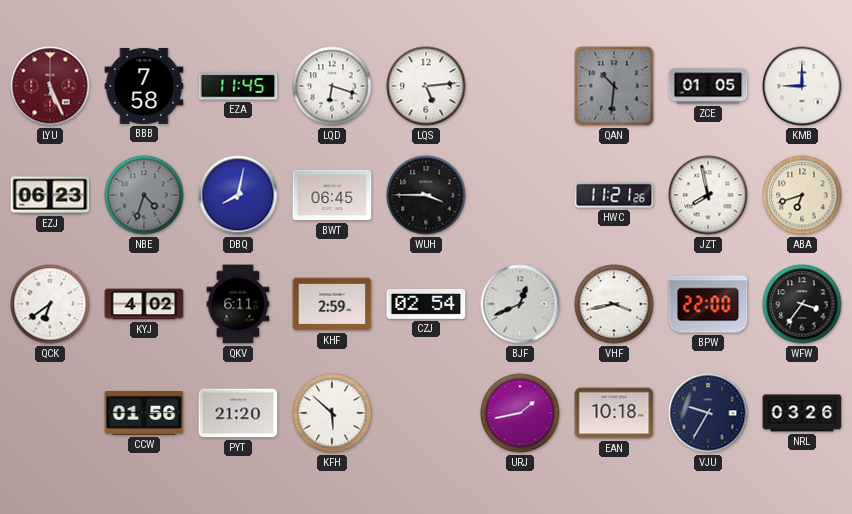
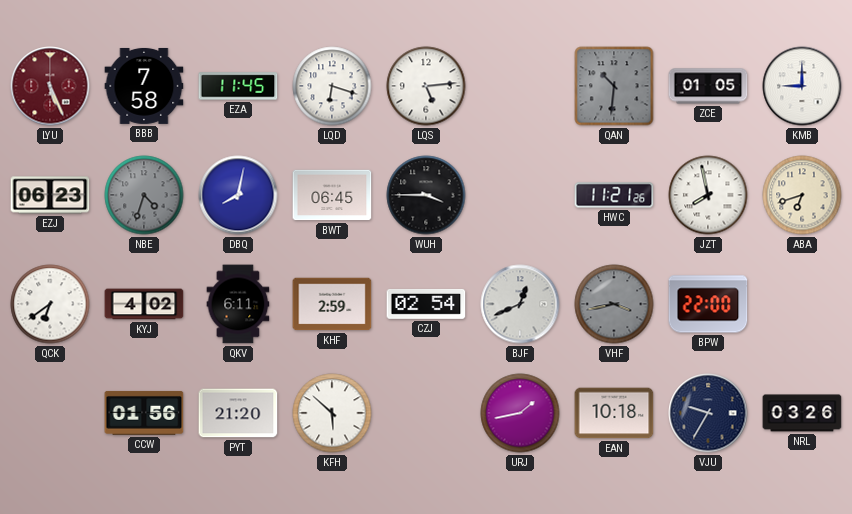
VHF dial: white -> grey
WFW: 3:36 -> none
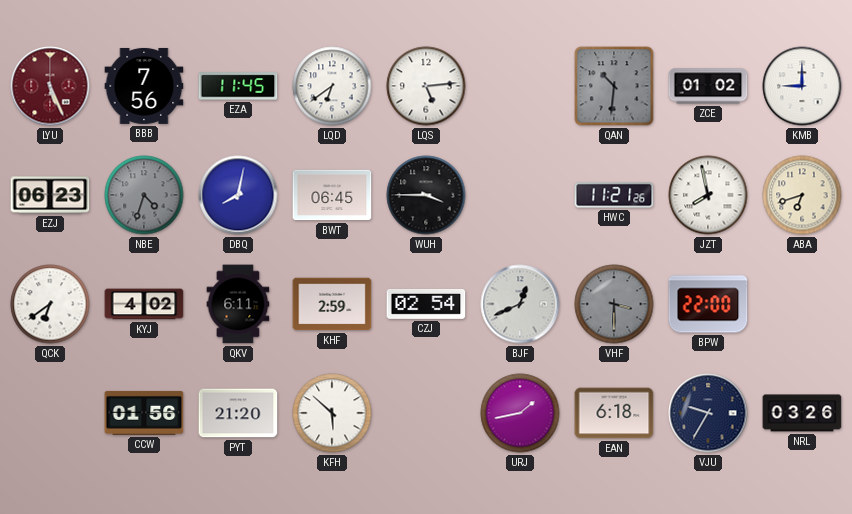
BBB: 7:58 -> 7:56
LQD: 6:18 -> 6:39
ZCE: 01:05 -> 01:02
VHF: 3:43 -> 3:30
EAN: 10:18 -> 6:18
